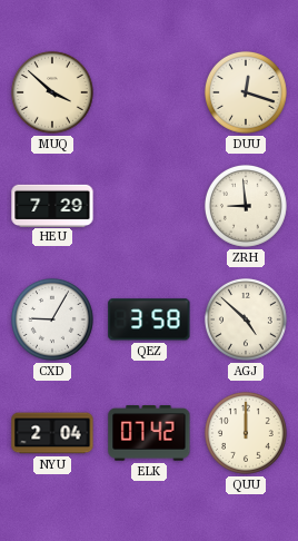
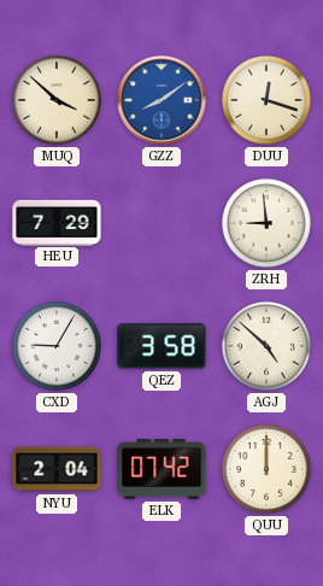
GZZ: none -> 8:09
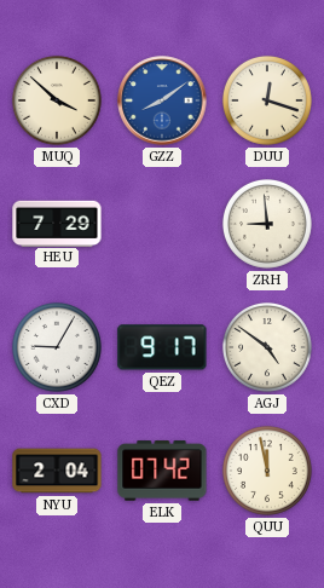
QEZ: 3:58 -> 9:17
AGJ: 4:52 -> 4:51
QUU: 12:00 -> 11:58
